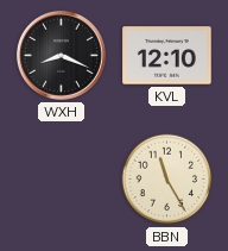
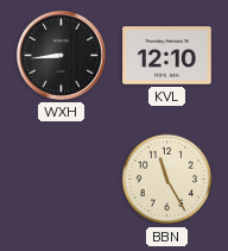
WXH: 8:19 -> 8:44
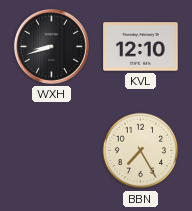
WXH: 8:44 -> 8:42
BBN: 11:25 -> 7:25
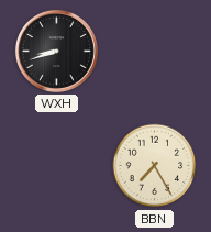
KVL: 12:10 -> none
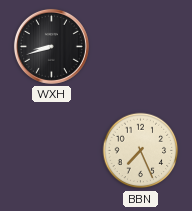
BBN: 7:25 -> 7:26
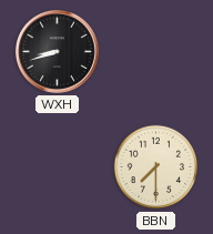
BBN: 7:26 -> 7:30
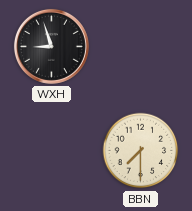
WXH: 8:42 -> 8:57
